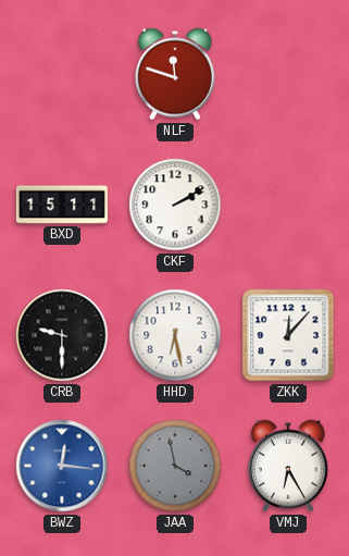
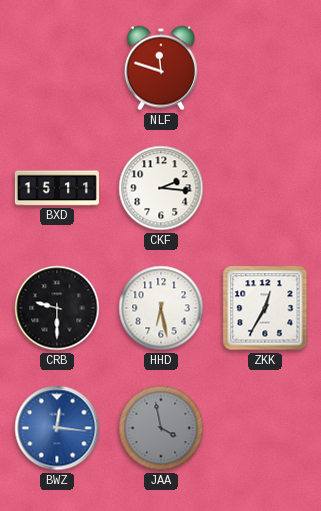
CKF: 2:10 -> 2:16
ZKK: 12:07 -> 12:35
VMJ: 6:25 -> none
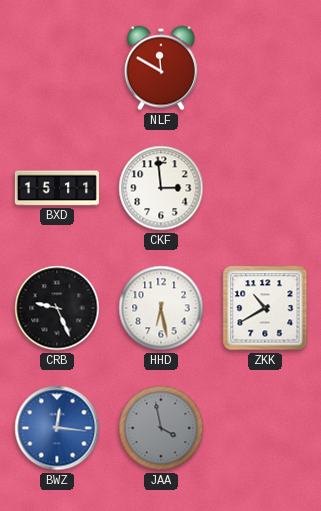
NLF: 11:48 -> 11:50
CKF: 2:16 -> 2:59
CRB: 9:30 -> 9:26
ZKK: 12:35 -> 10:40
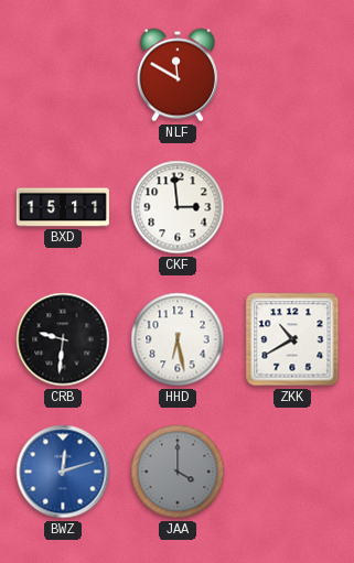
CRB: 9:26 -> 9:31
BWZ: 12:16 -> 12:12
JAA: 3:58 -> 4:00
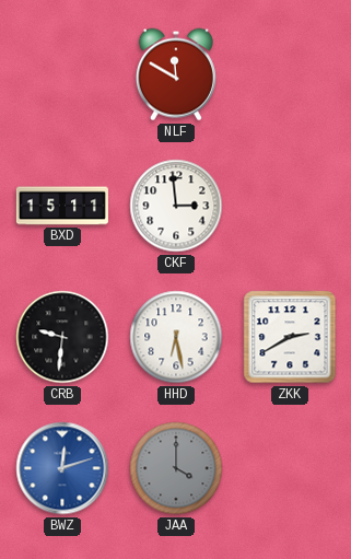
ZKK: 10:40 -> 2:40
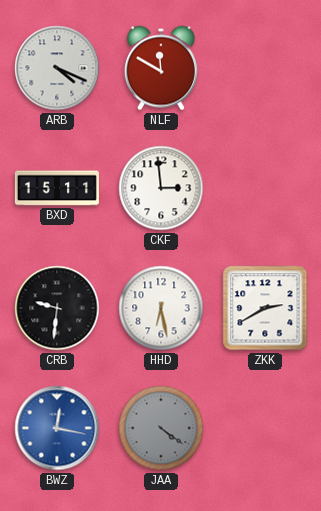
ARB: none -> 4:19
BWZ: 12:12 -> 12:17
JAA: 4:00 -> 4:21
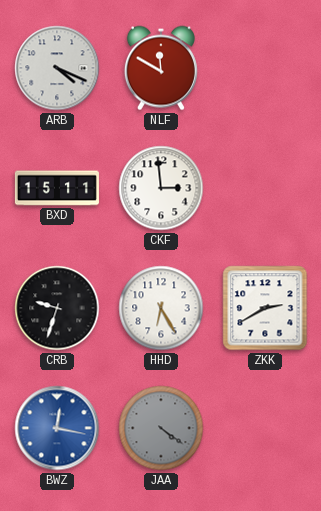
CRB: 9:31 -> 9:33
HHD: 6:28 -> 6:25
